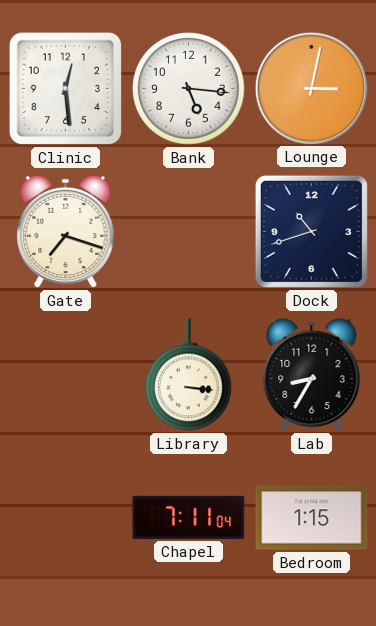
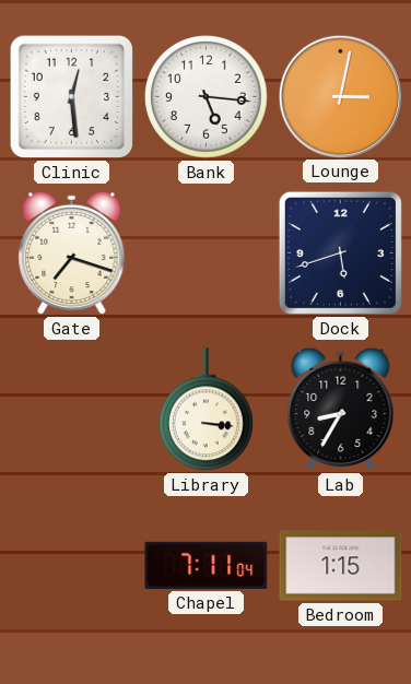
Dock: 10:42 -> 5:42
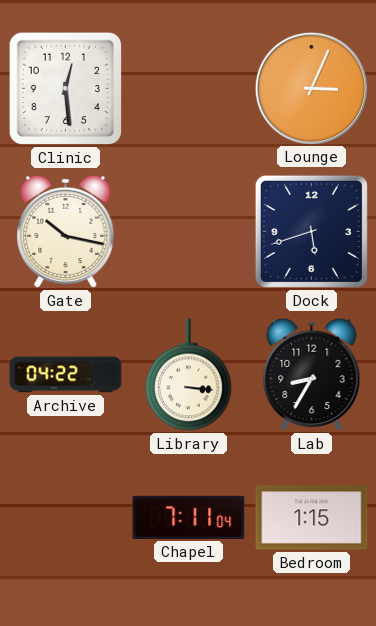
Bank: 5:16 -> none
Lounge: 3:02 -> 3:04
Gate: 7:18 -> 10:17
Archive: none -> 04:22
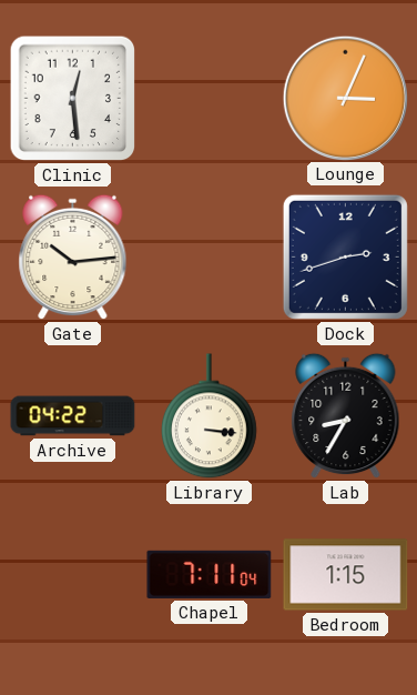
Gate: 10:17 -> 10:14
Dock: 5:42 -> 2:42
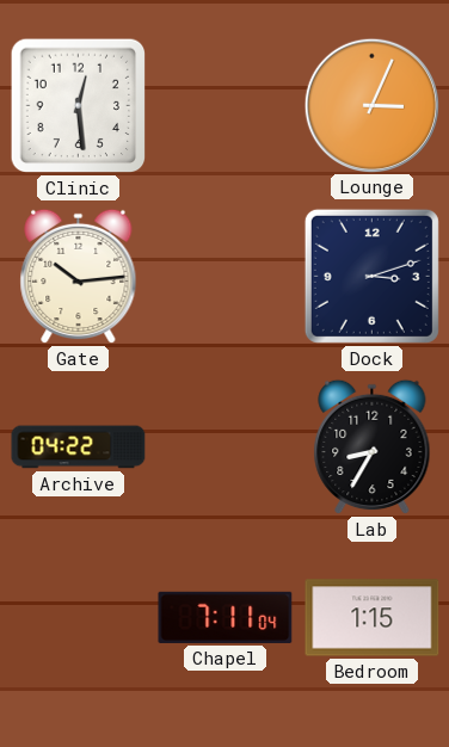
Dock: 2:42 -> 3:12
Library: 3:16 -> none
